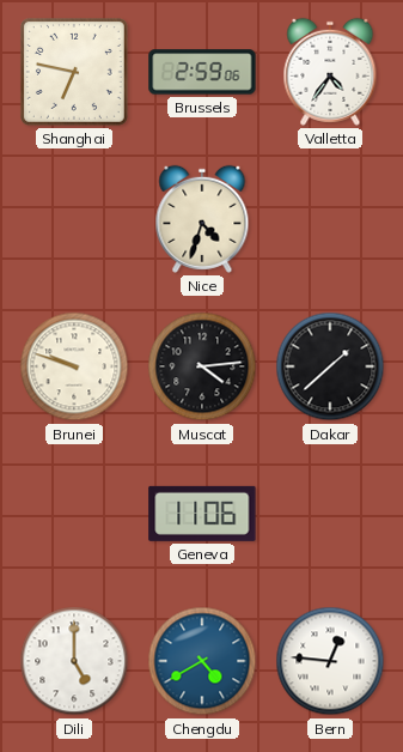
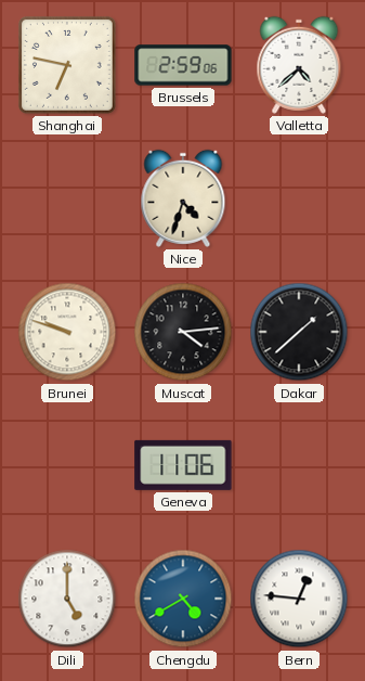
Valletta: 4:36 -> 4:38
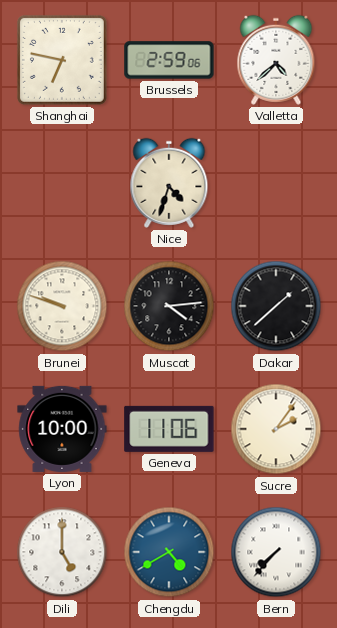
Lyon: none -> 10:00
Sucre: none -> 2:06
Bern: 12:46 -> 7:37
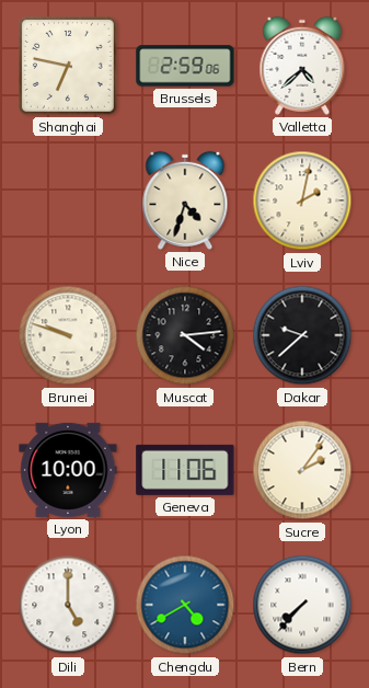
Lviv: none -> 2:02
Dakar: 1:38 -> 9:38
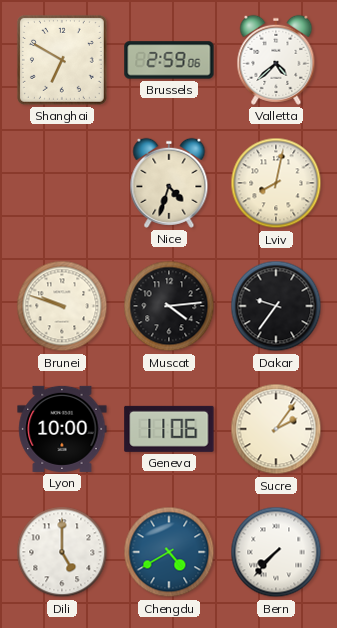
Shanghai: 6:47 -> 6:50
Lviv: 2:02 -> 8:02
Dakar: 9:38 -> 9:36
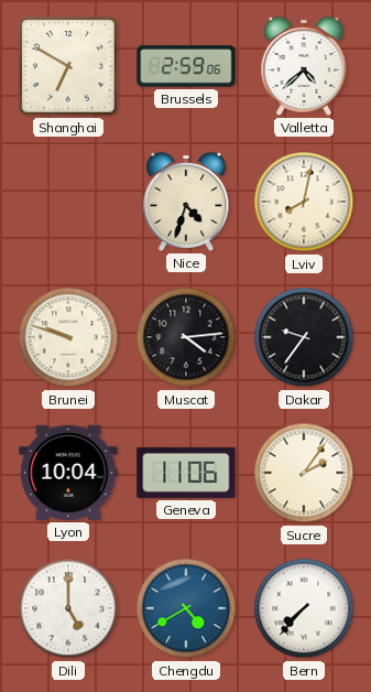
Lyon: 10:00 -> 10:04
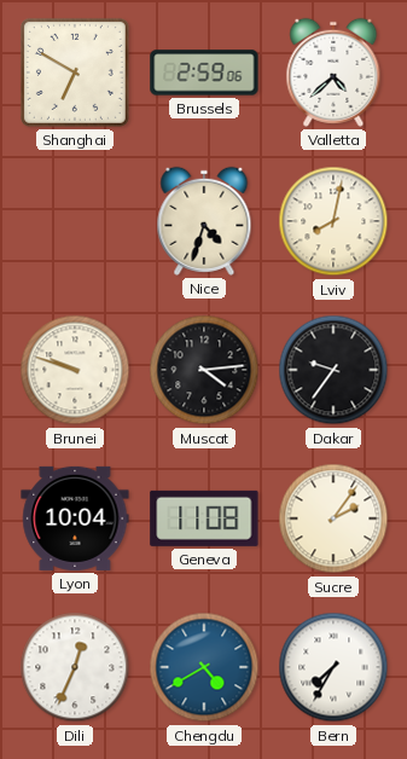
Geneva: 11:06 -> 11:08
Dili: 5:00 -> 12:34
Bern: 7:37 -> 7:35
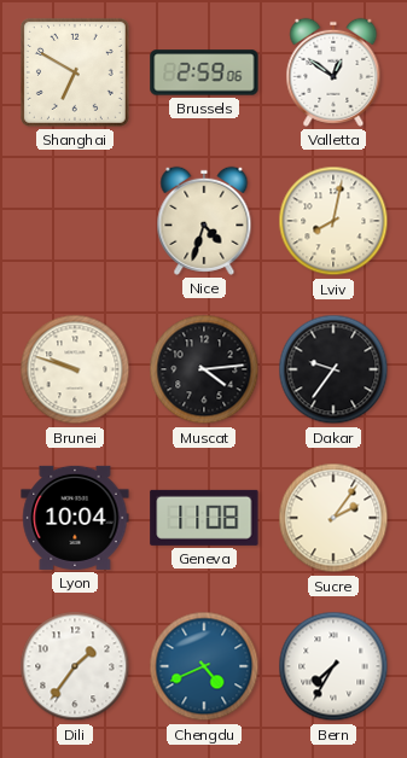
Valletta: 4:38 -> 12:51
Dili: 12:34 -> 1:36
Chengdu: 4:40 -> 4:41
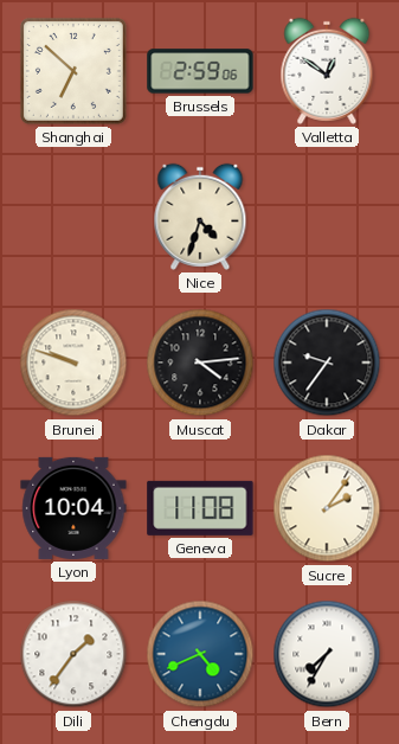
Shanghai: 6:50 -> 6:52
Lviv: 8:02 -> none
